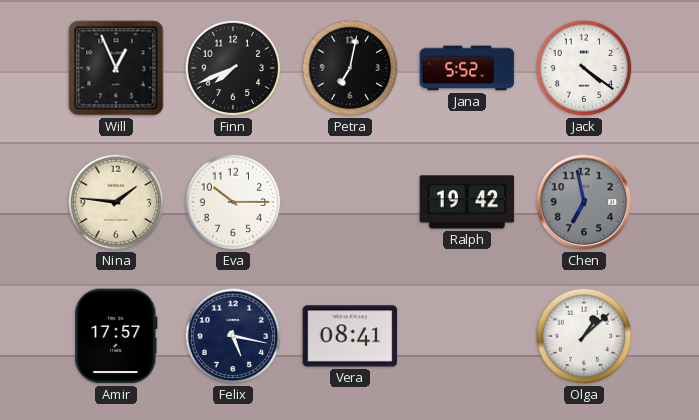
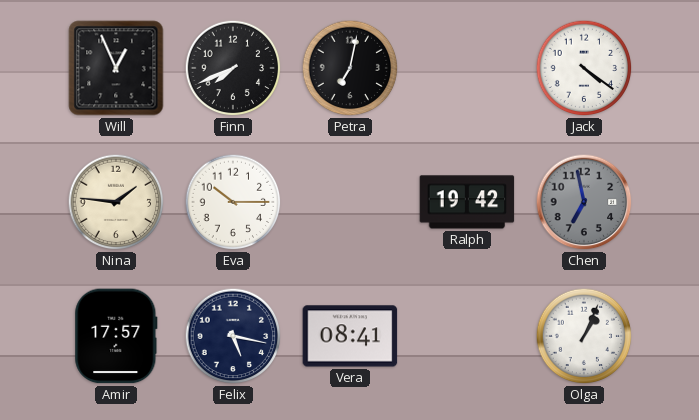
Jana: 5:52 -> none
Olga: 1:08 -> 1:04
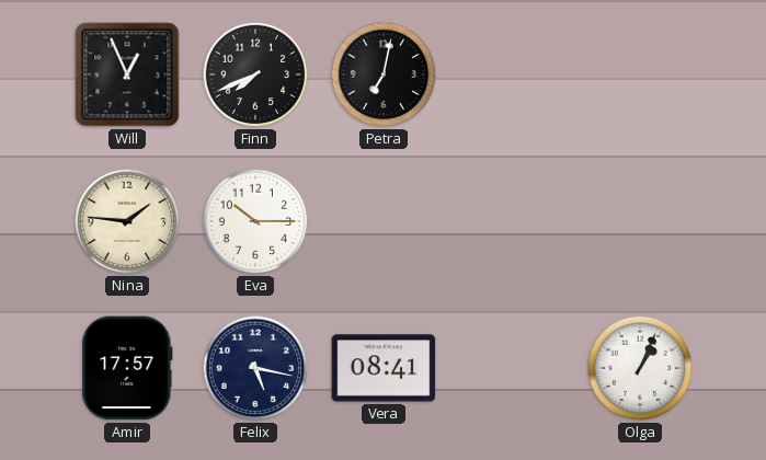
Jack: 4:21 -> none
Ralph: 19:42 -> none
Chen: 6:58 -> none
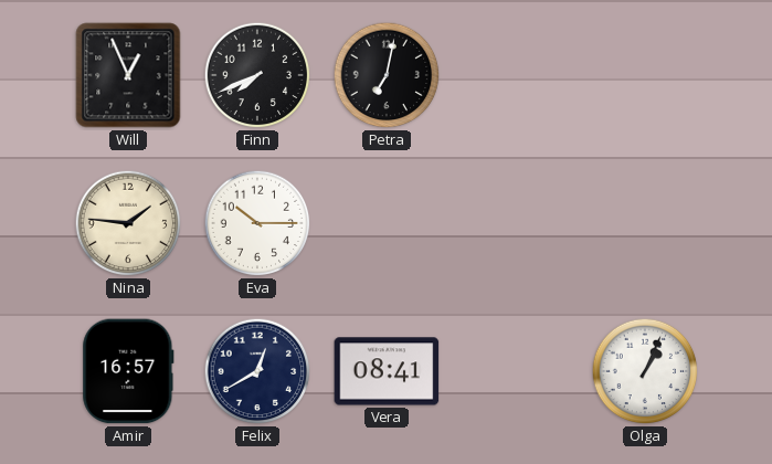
Amir: 17:57 -> 16:57
Felix: 5:17 -> 12:40
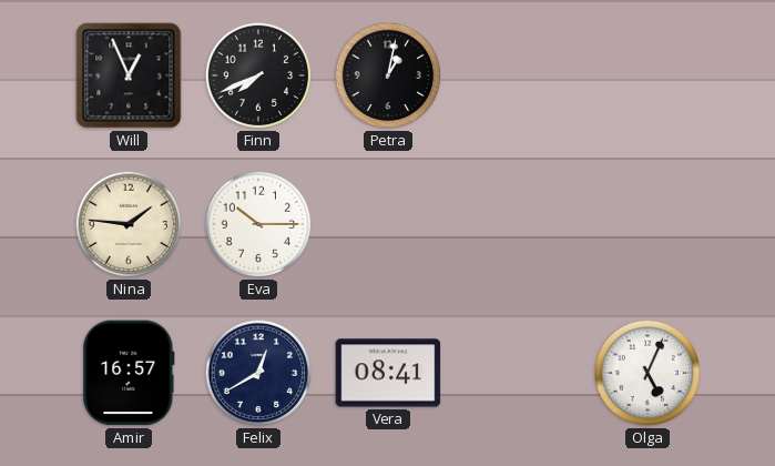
Petra: 7:02 -> 1:02
Olga: 1:04 -> 5:04
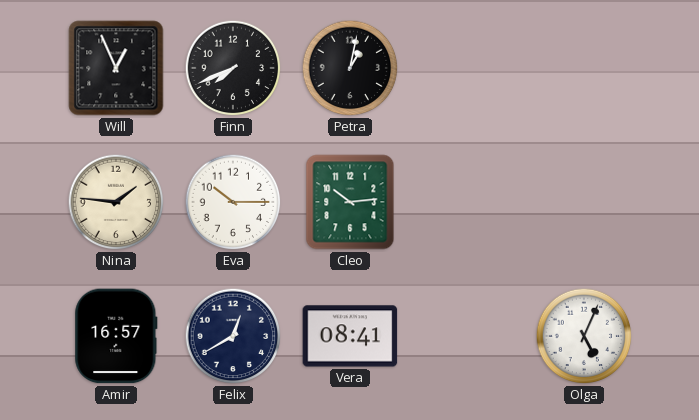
Cleo: none -> 10:14
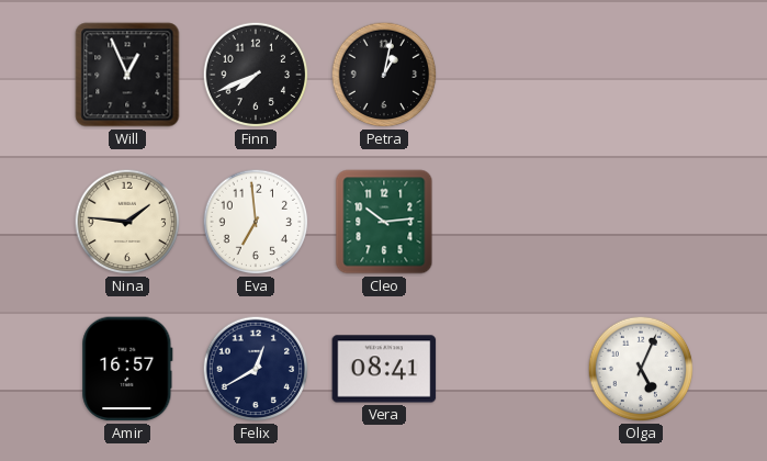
Eva: 10:15 -> 6:59
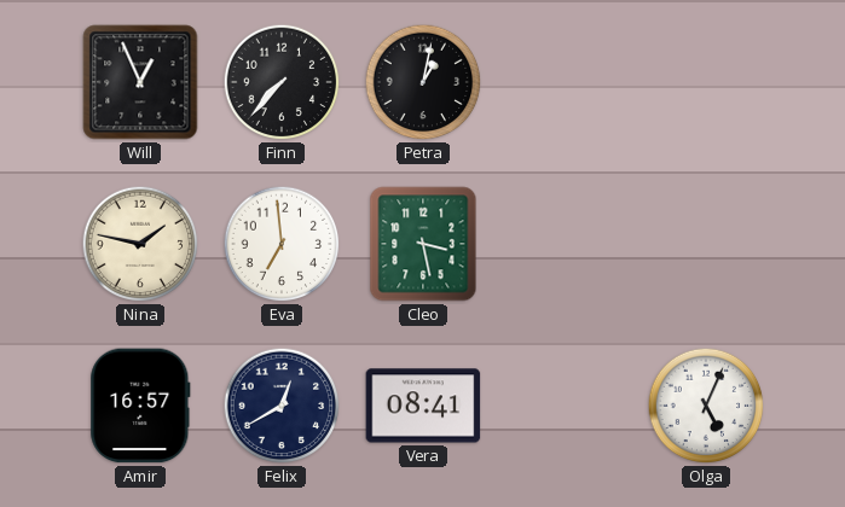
Finn: 7:41 -> 7:37
Nina: 1:46 -> 1:47
Cleo: 10:14 -> 3:28
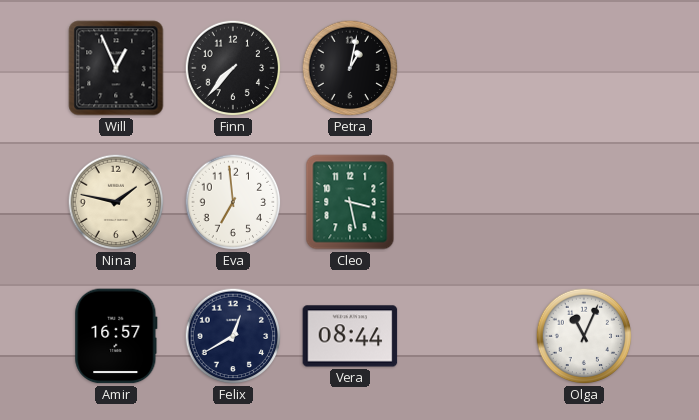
Vera: 08:41 -> 08:44
Olga: 5:04 -> 11:04
